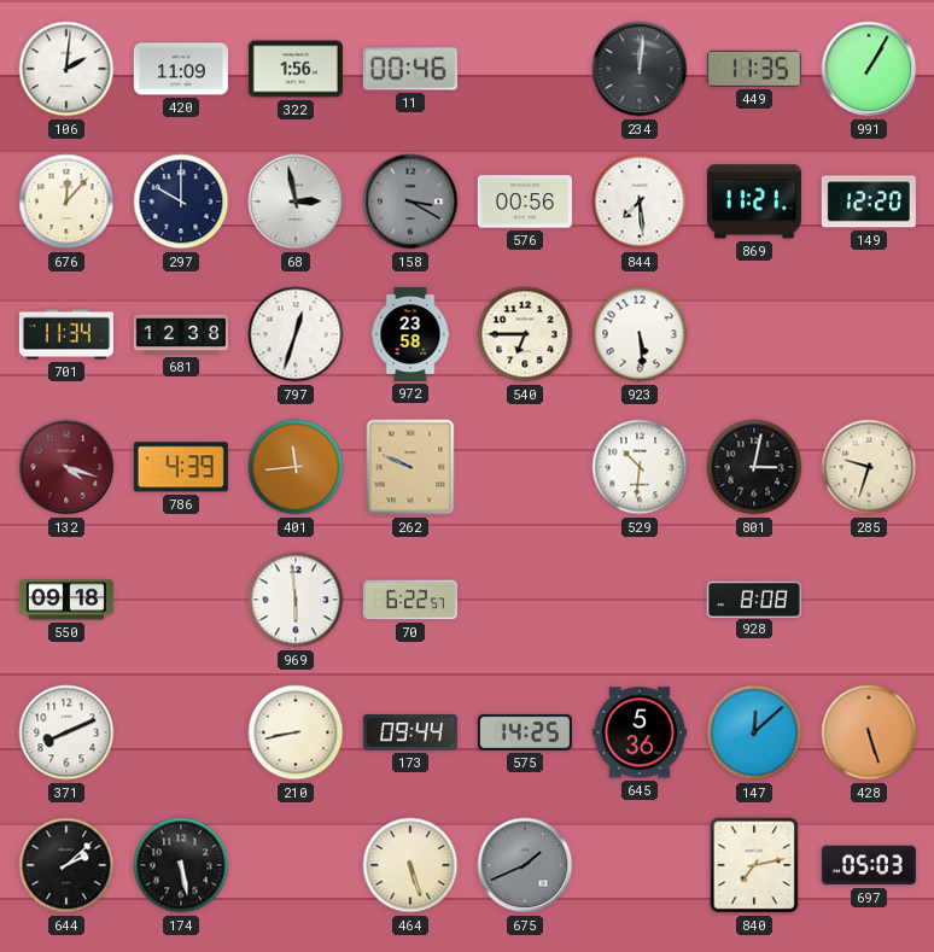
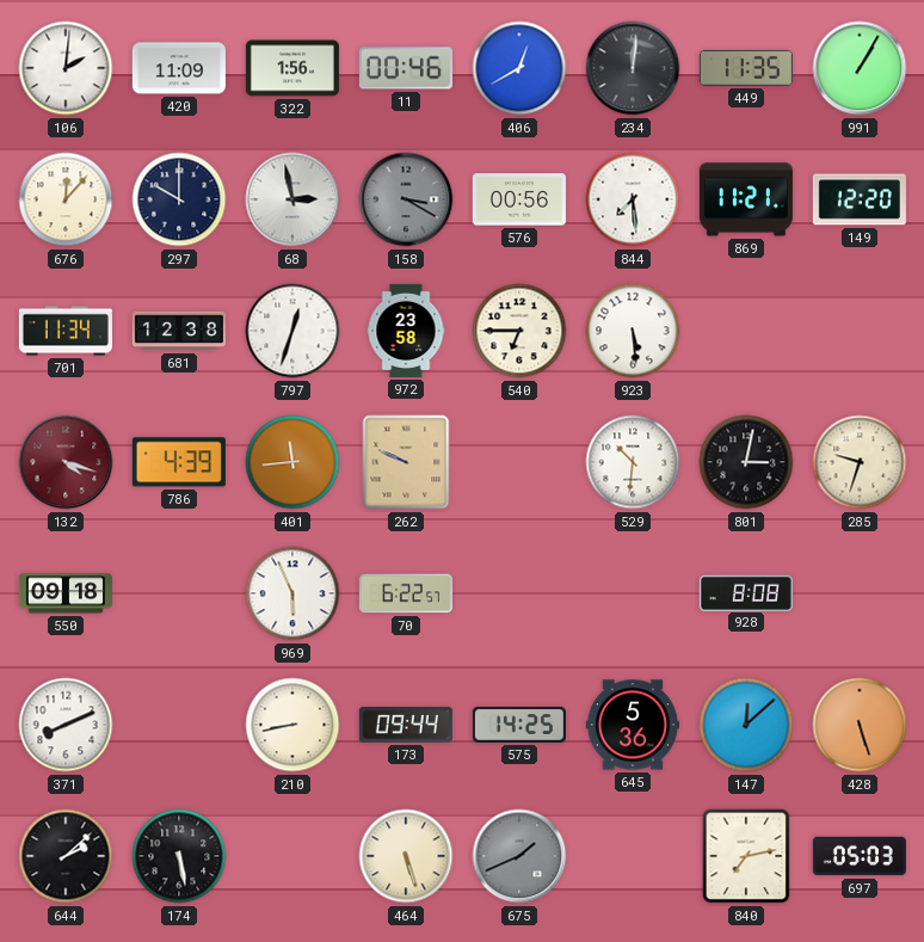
406: none -> 12:40
969: 5:59 -> 5:56
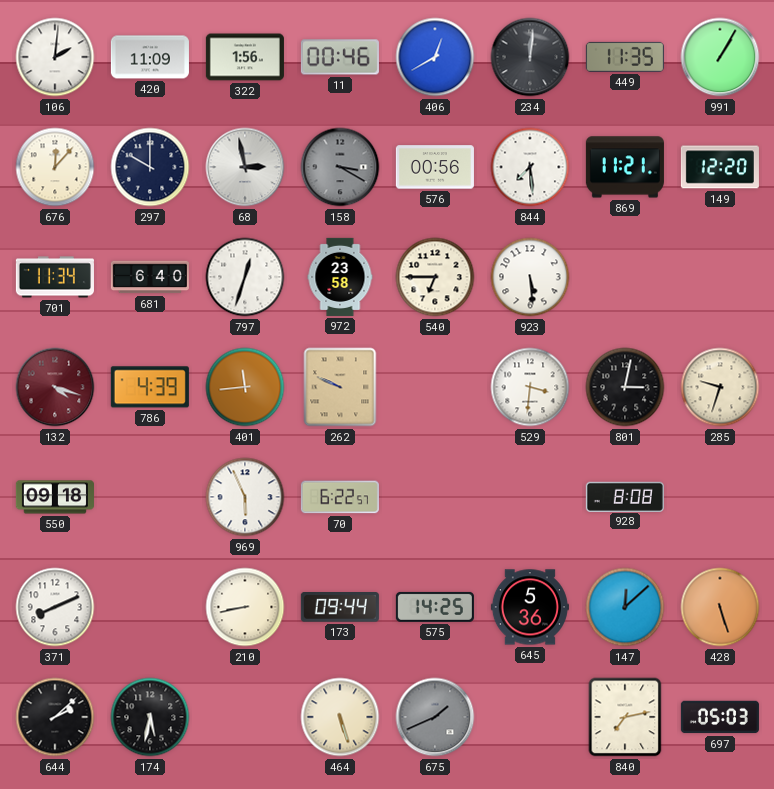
681: 12:38 -> 6:40
529: 10:31 -> 3:31
174: 5:28 -> 5:32
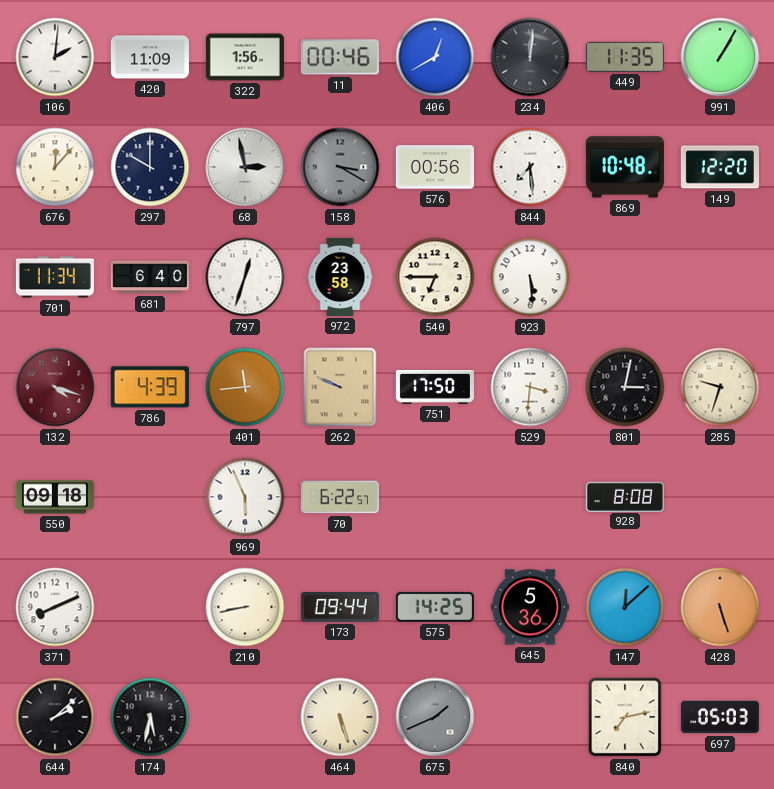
869: 11:21 -> 10:48
751: none -> 17:50
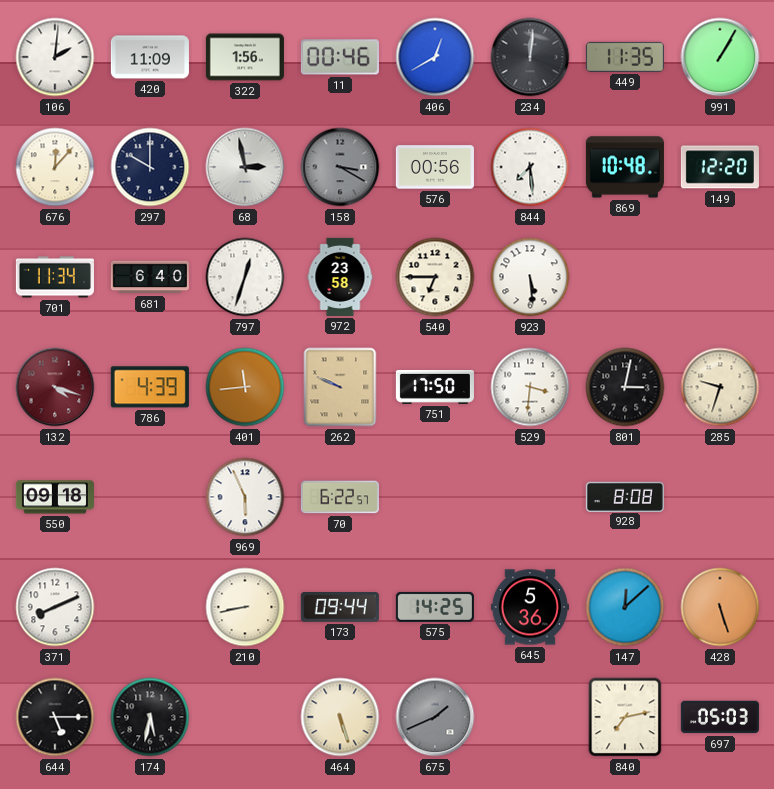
644: 2:08 -> 5:15
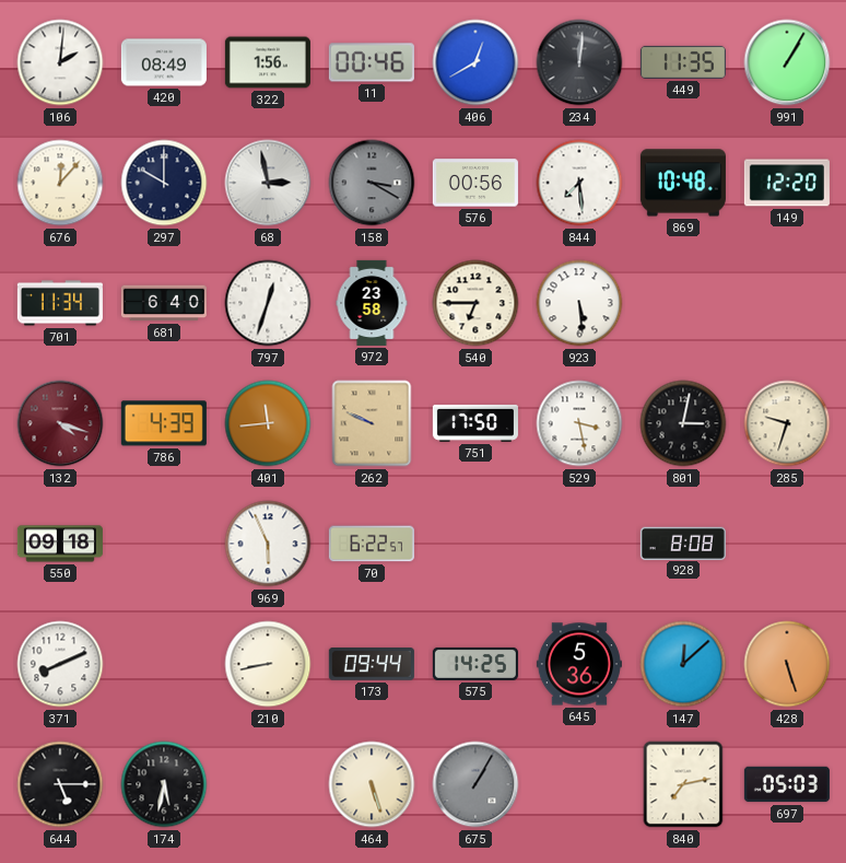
420: 11:09 -> 08:49
529: 3:31 -> 3:28
675: 1:41 -> 1:05
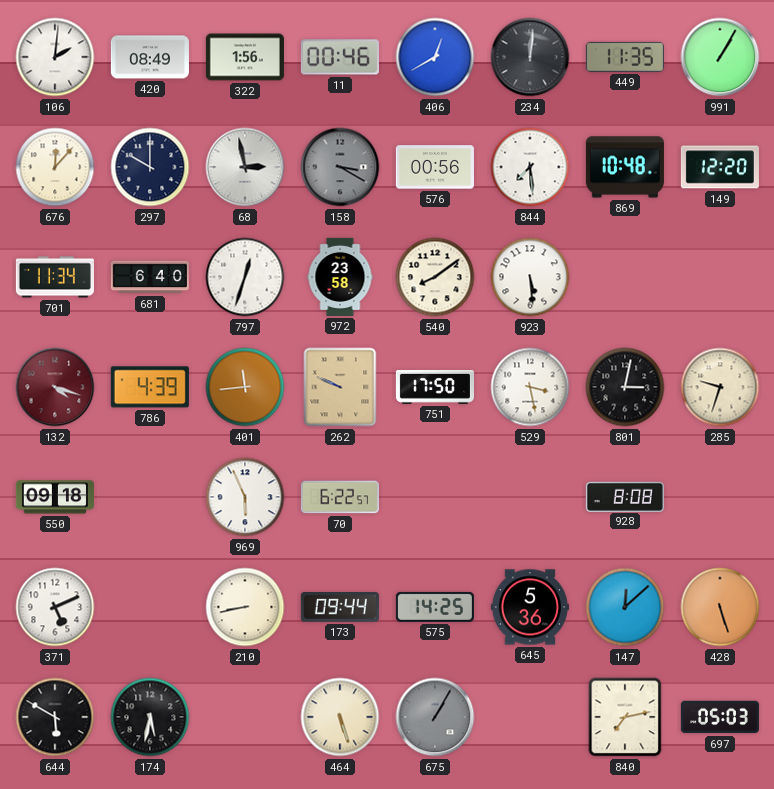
540: 6:45 -> 8:09
371: 8:11 -> 5:11
644: 5:15 -> 5:50
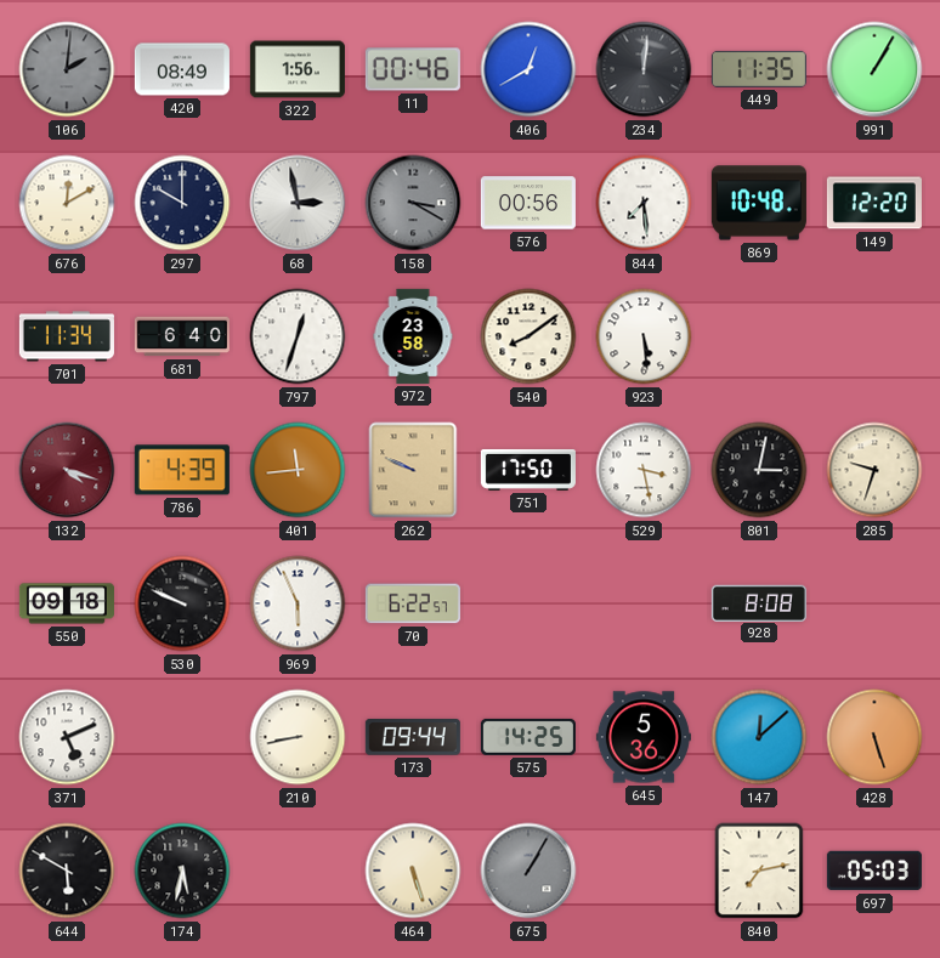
106 dial: white -> grey
676: 12:07 -> 12:10
530: none -> 9:49
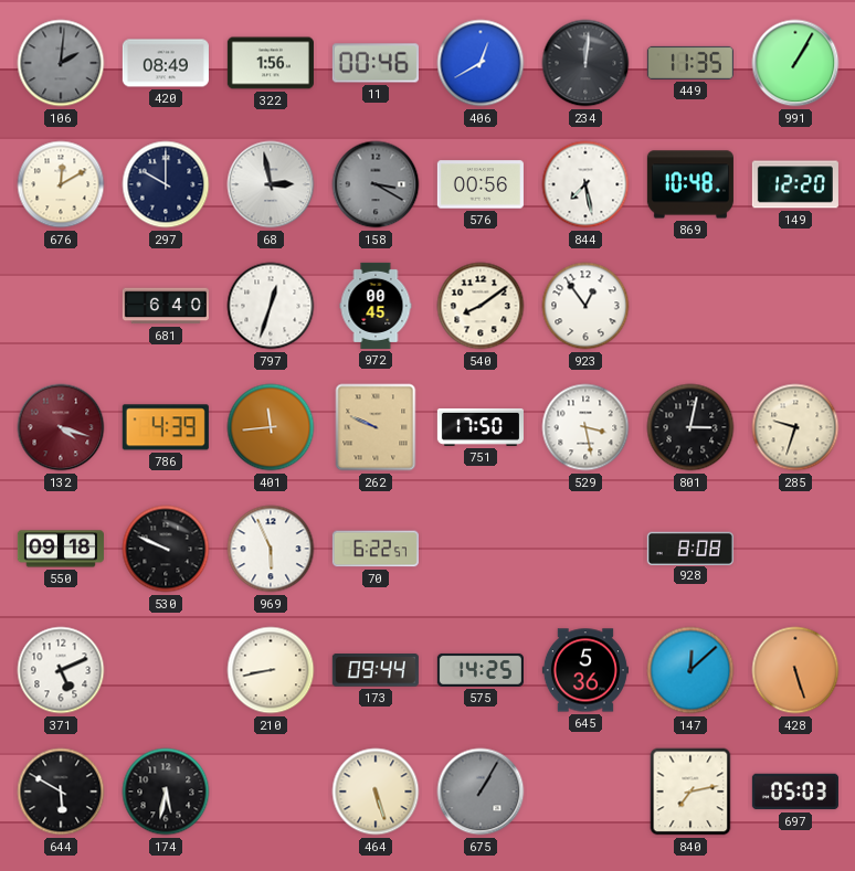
844: 7:29 -> 7:28
701: 11:34 -> none
972: 23:58 -> 00:45
923: 5:29 -> 12:54
